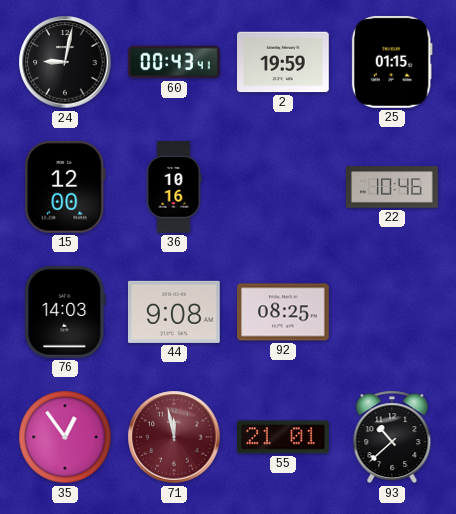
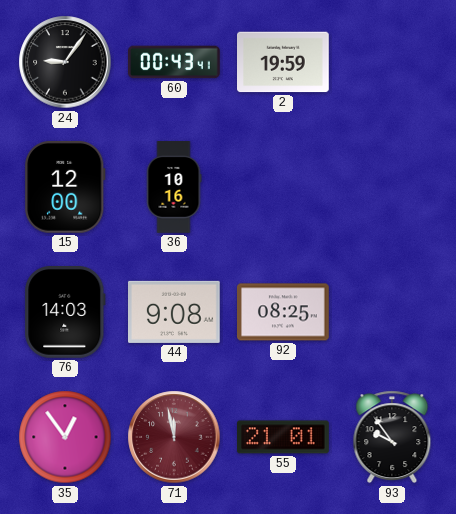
24: 9:02 -> 9:06
25: 01:15 -> none
22: 10:46 -> none
93: 10:38 -> 9:54
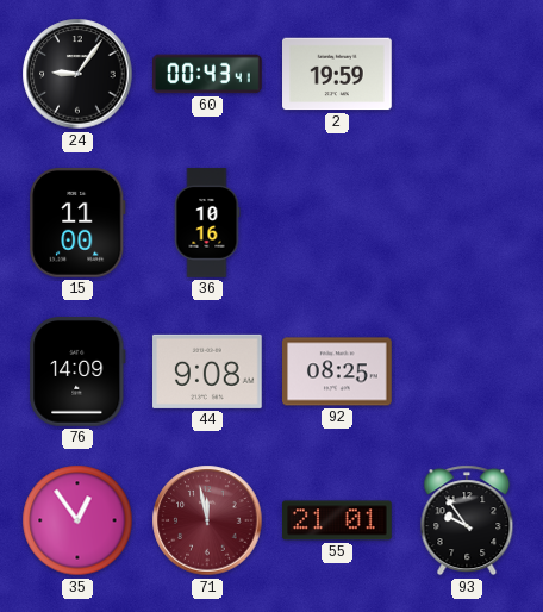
15: 12:00 -> 11:00
76: 14:03 -> 14:09
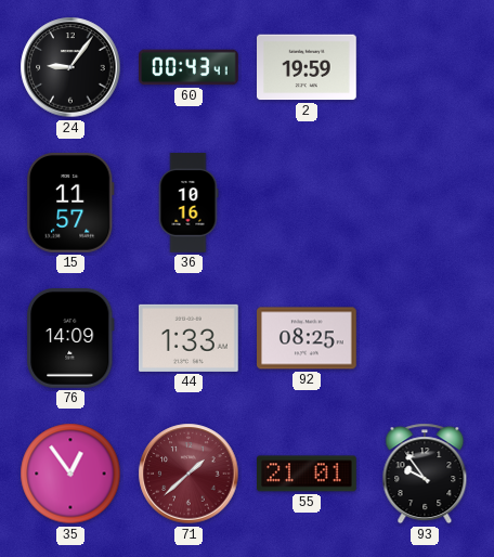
15: 11:00 -> 11:57
44: 9:08 -> 1:33
71: 11:58 -> 1:38
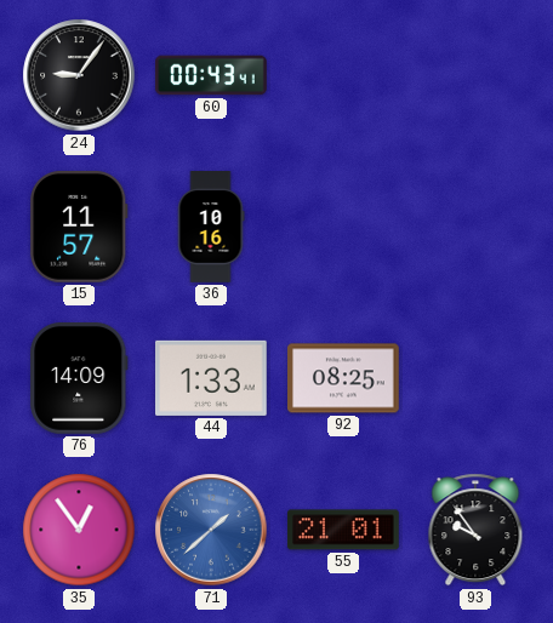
2: 19:59 -> none
71 dial: burgundy -> blue
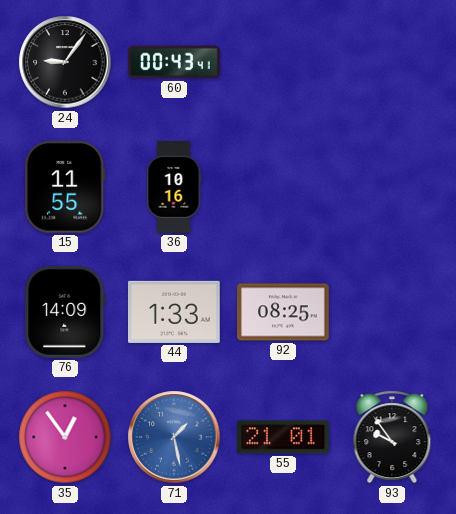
15: 11:57 -> 11:55
71: 1:38 -> 1:28
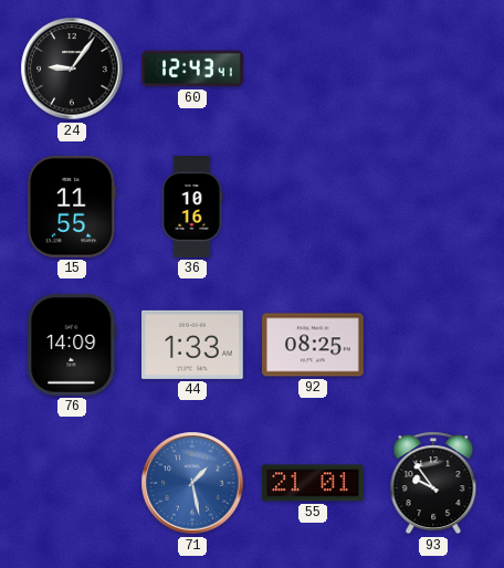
60: 00:43 -> 12:43
35: 12:54 -> none
